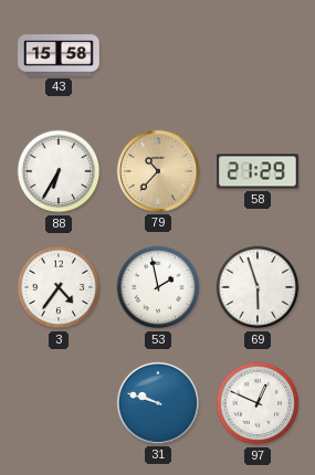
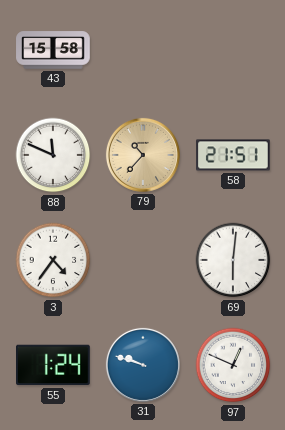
88: 6:35 -> 11:49
58: 21:29 -> 21:51
53: 1:58 -> none
69: 5:57 -> 6:01
55: none -> 1:24
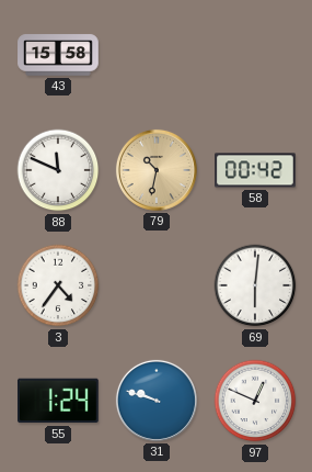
79: 10:37 -> 10:32
58: 21:51 -> 00:42
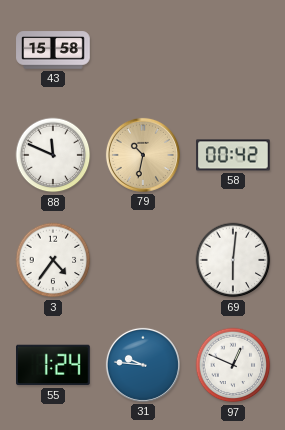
31: 9:48 -> 9:46
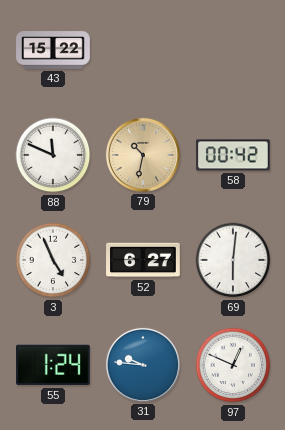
43: 15:58 -> 15:22
3: 4:36 -> 4:56
52: none -> 6:27
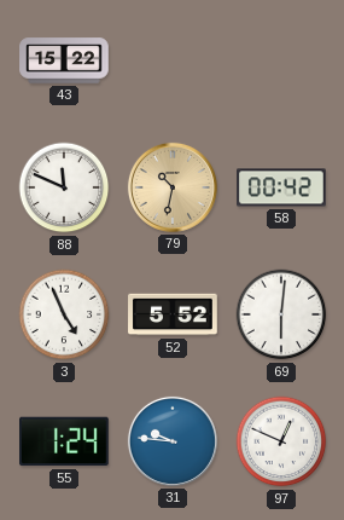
52: 6:27 -> 5:52
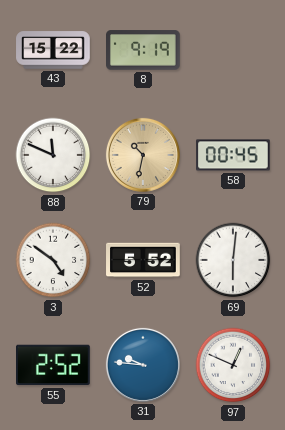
8: none -> 9:19
58: 00:42 -> 00:45
3: 4:56 -> 4:51
55: 1:24 -> 2:52
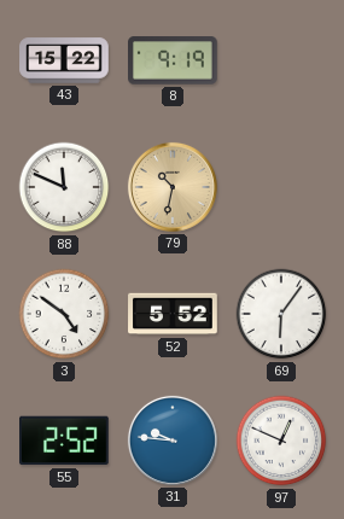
58: 00:45 -> none
69: 6:01 -> 6:06
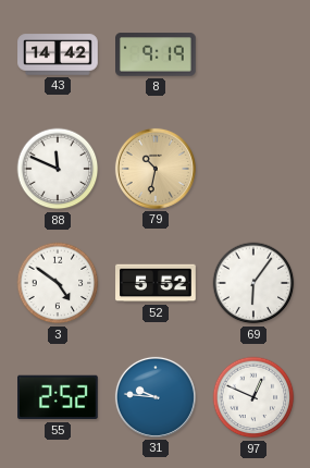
43: 15:22 -> 14:42
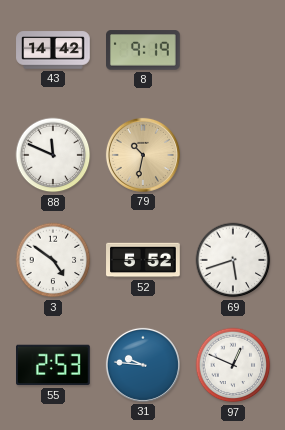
69: 6:06 -> 5:42
55: 2:52 -> 2:53
